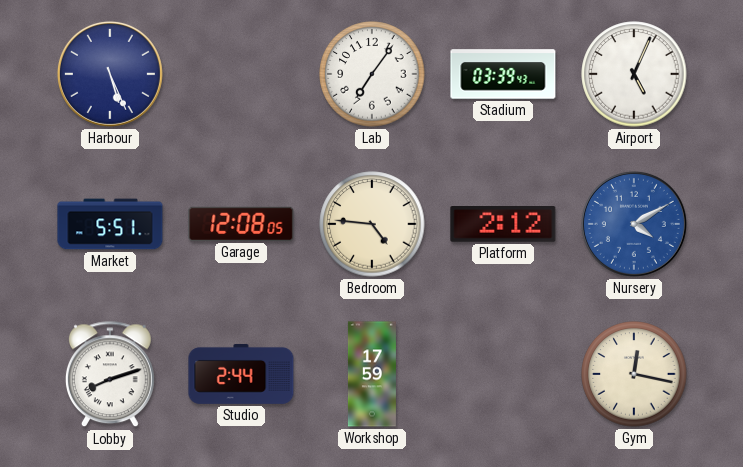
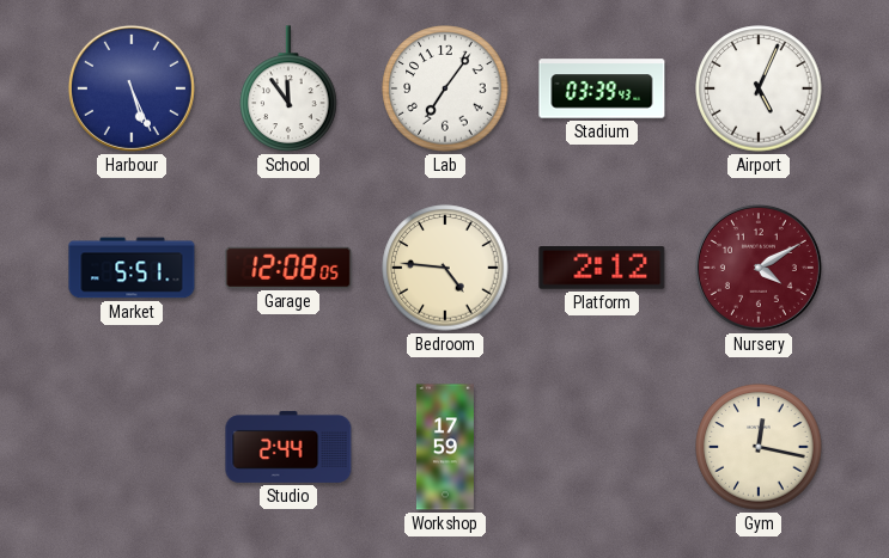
School: none -> 11:54
Nursery dial: blue -> burgundy
Lobby: 8:12 -> none
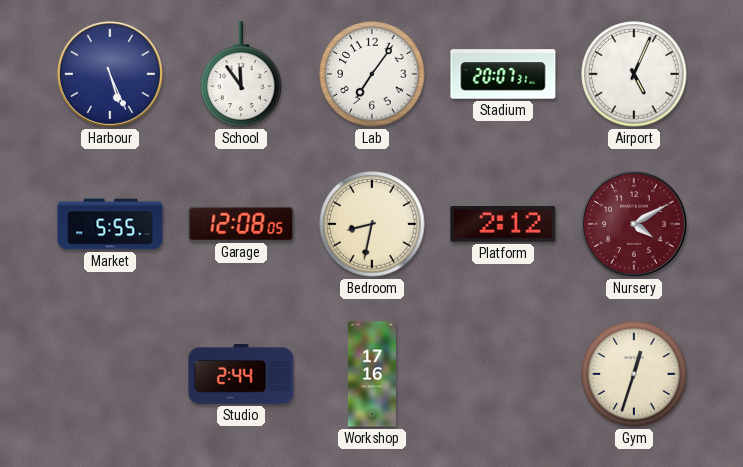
Stadium: 03:39 -> 20:07
Market: 5:51 -> 5:55
Bedroom: 4:46 -> 8:32
Workshop: 17:59 -> 17:16
Gym: 12:17 -> 12:33
